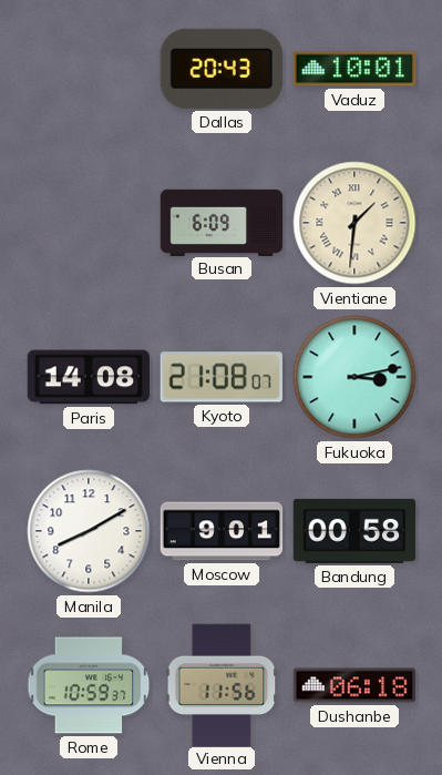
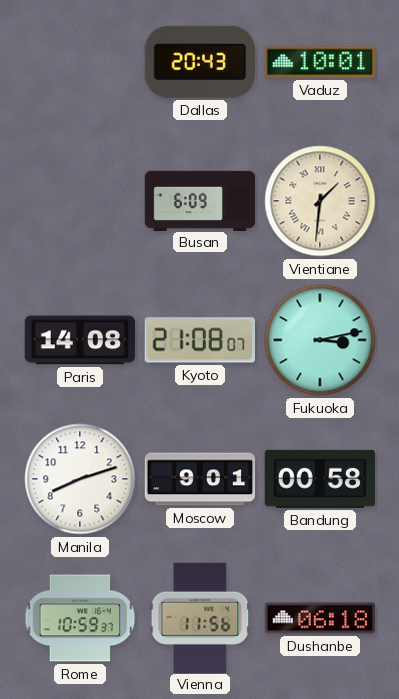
Manila: 8:10 -> 8:12
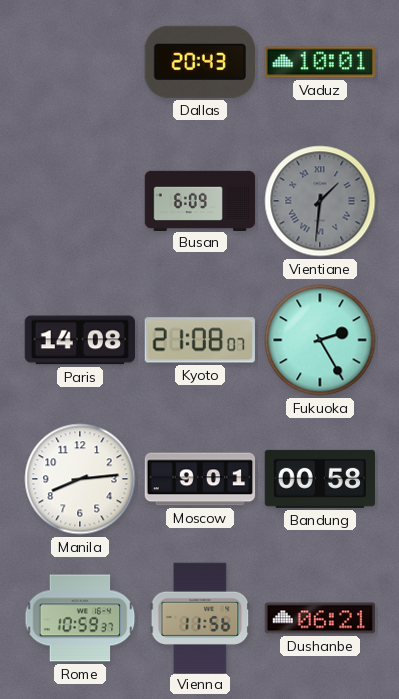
Vientiane dial: cream -> grey
Fukuoka: 3:13 -> 2:25
Manila: 8:12 -> 8:14
Dushanbe: 06:18 -> 06:21
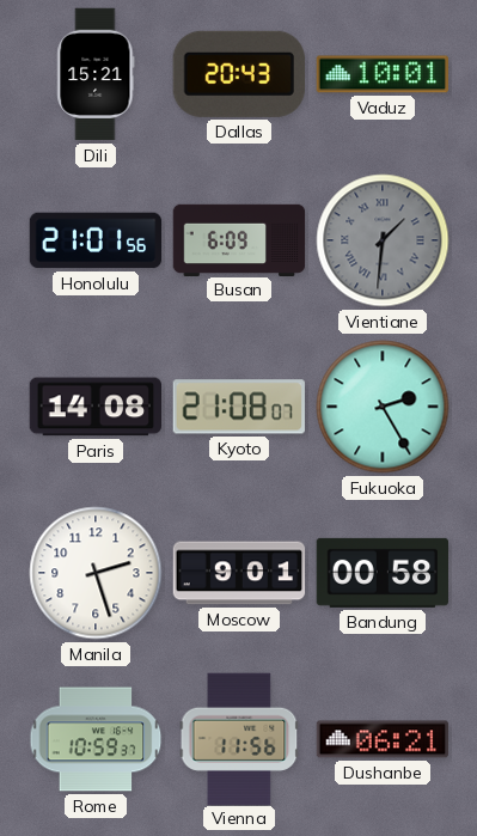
Dili: none -> 15:21
Honolulu: none -> 21:01
Manila: 8:14 -> 2:27
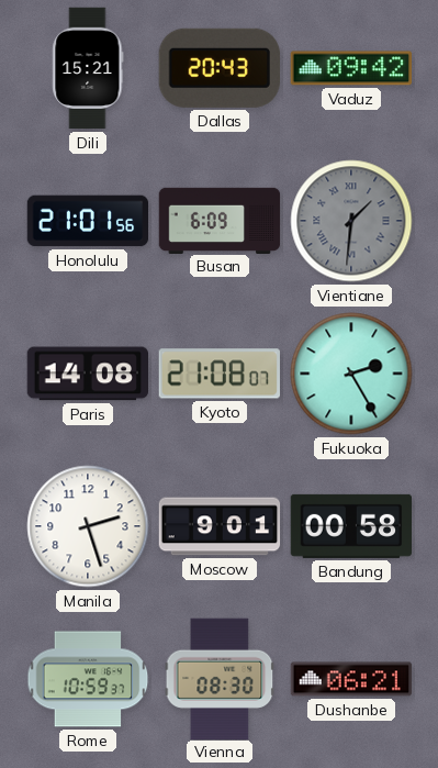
Vaduz: 10:01 -> 09:42
Vienna: 11:56 -> 08:30
